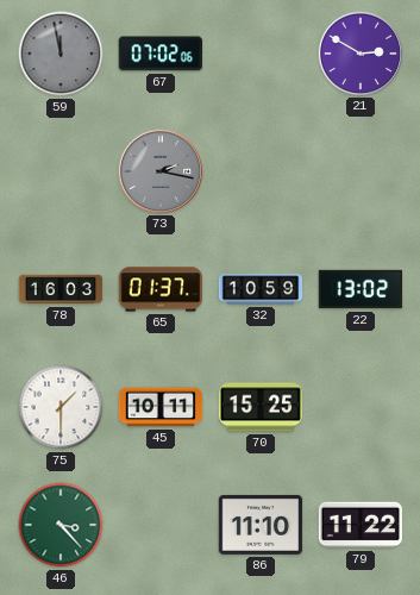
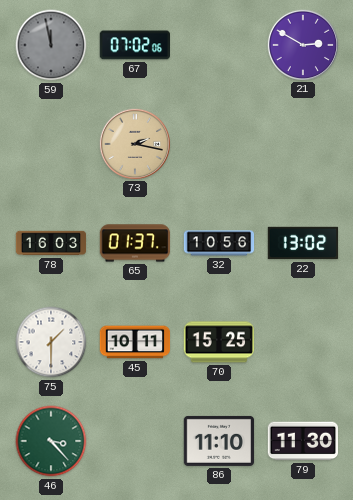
73 dial: grey -> champagne
32: 10:59 -> 10:56
79: 11:22 -> 11:30
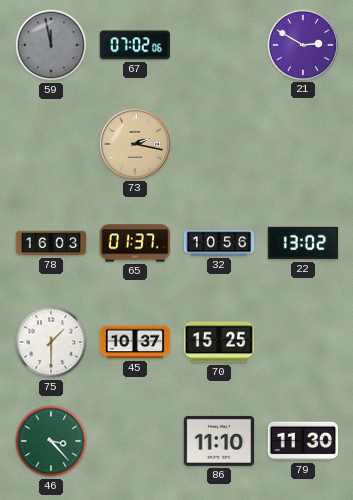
45: 10:11 -> 10:37
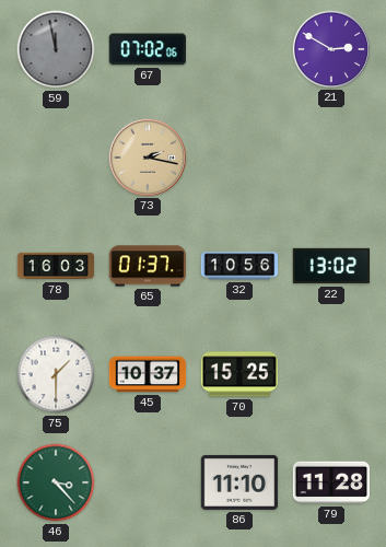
79: 11:30 -> 11:28
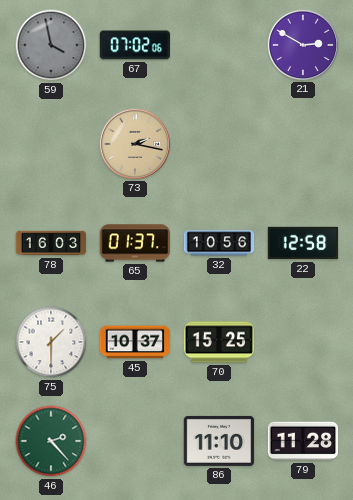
59: 11:58 -> 3:58
22: 13:02 -> 12:58
46: 3:23 -> 2:23
